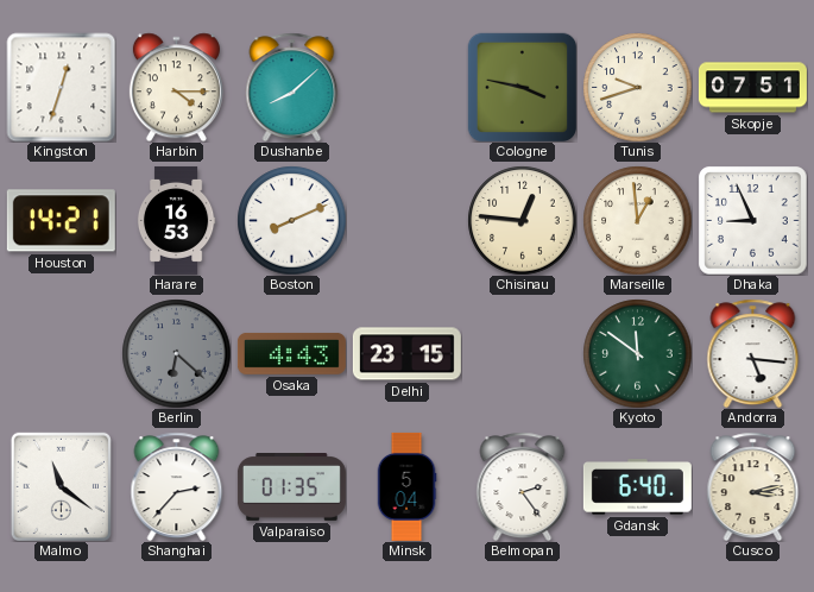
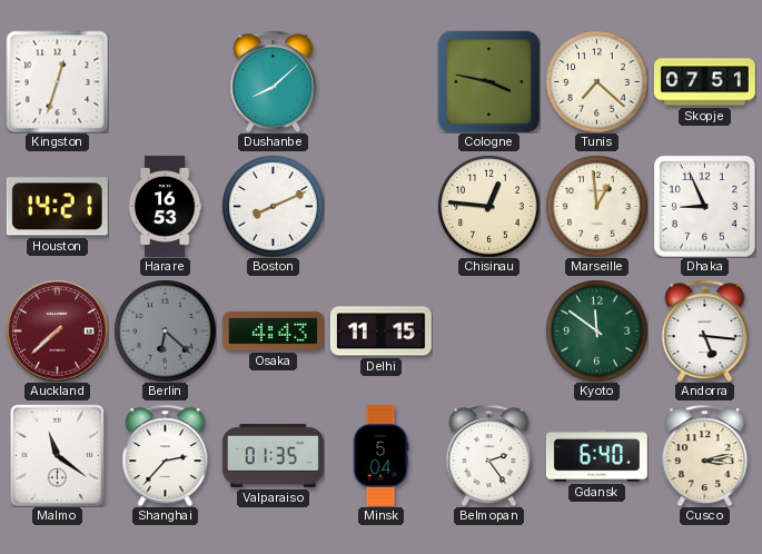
Harbin: 4:15 -> none
Tunis: 9:42 -> 7:22
Auckland: none -> 7:38
Delhi: 23:15 -> 11:15
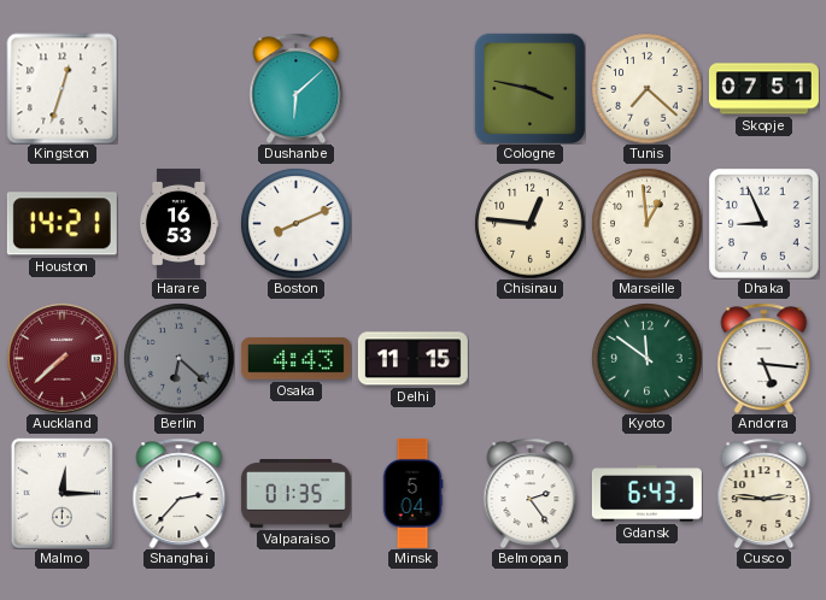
Dushanbe: 8:08 -> 6:08
Malmo: 11:21 -> 12:15
Gdansk: 6:40 -> 6:43
Cusco: 3:13 -> 2:46
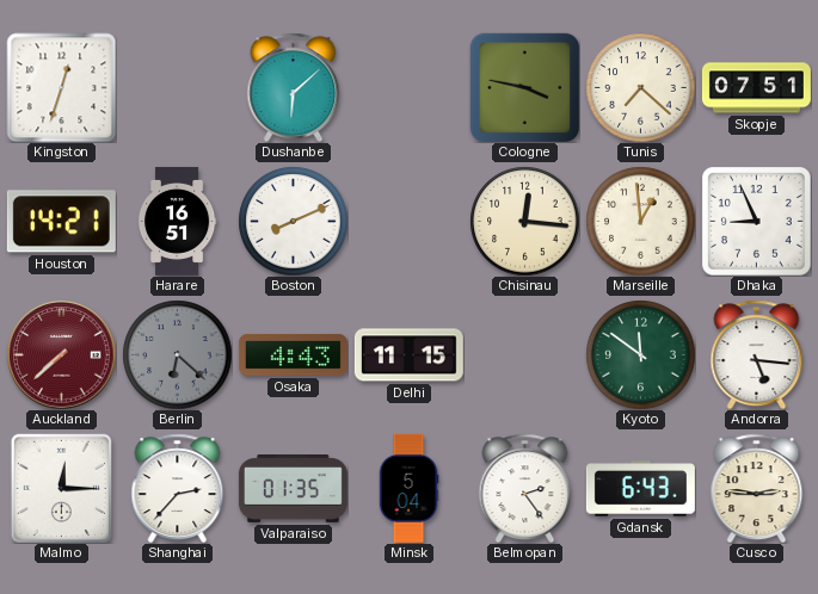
Harare: 16:53 -> 16:51
Chisinau: 12:46 -> 12:16
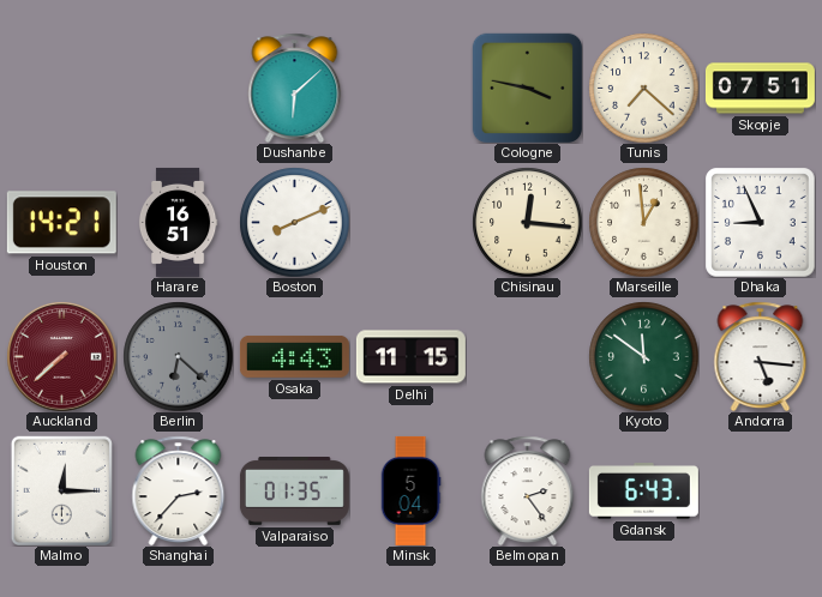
Kingston: 12:33 -> none
Cusco: 2:46 -> none
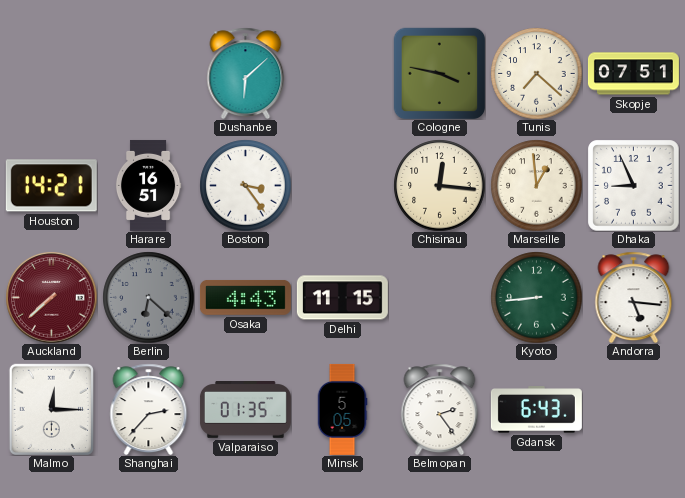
Boston: 8:11 -> 3:24
Kyoto: 11:51 -> 8:44
Minsk: 5:04 -> 5:05
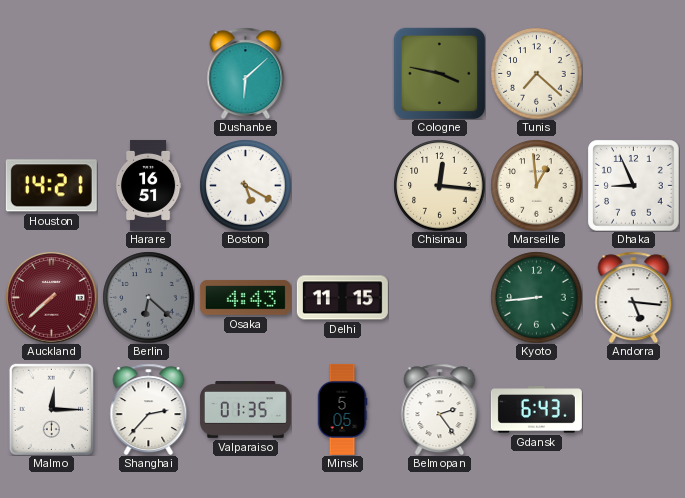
Skopje: 07:51 -> none
Boston: 3:24 -> 5:20
